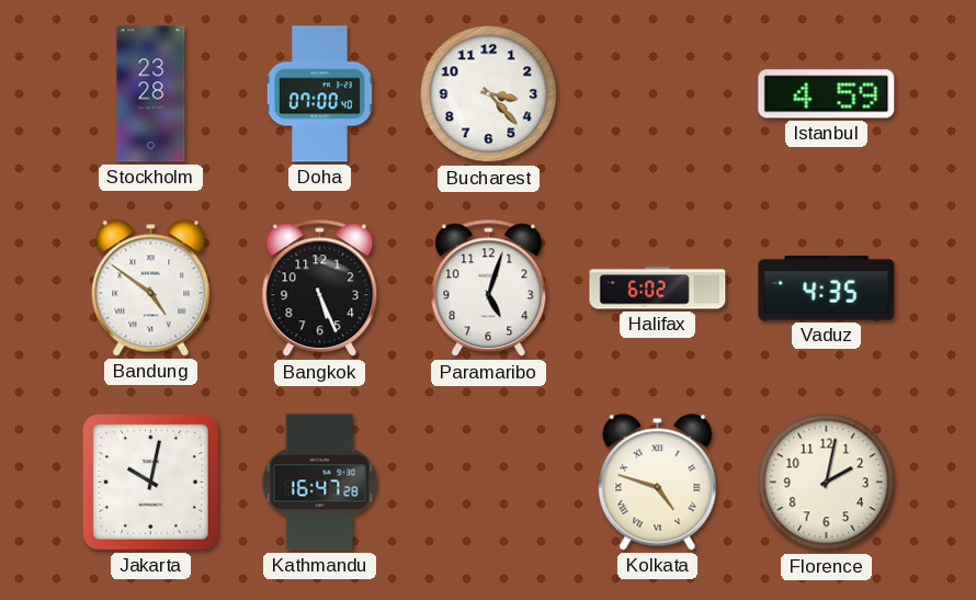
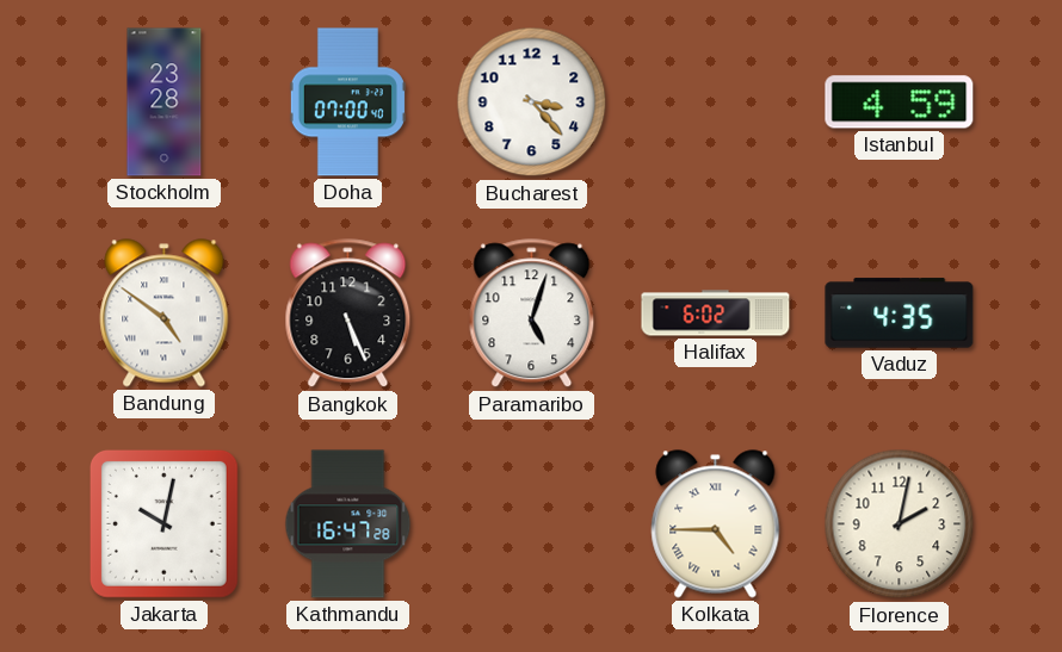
Kolkata: 4:48 -> 4:45
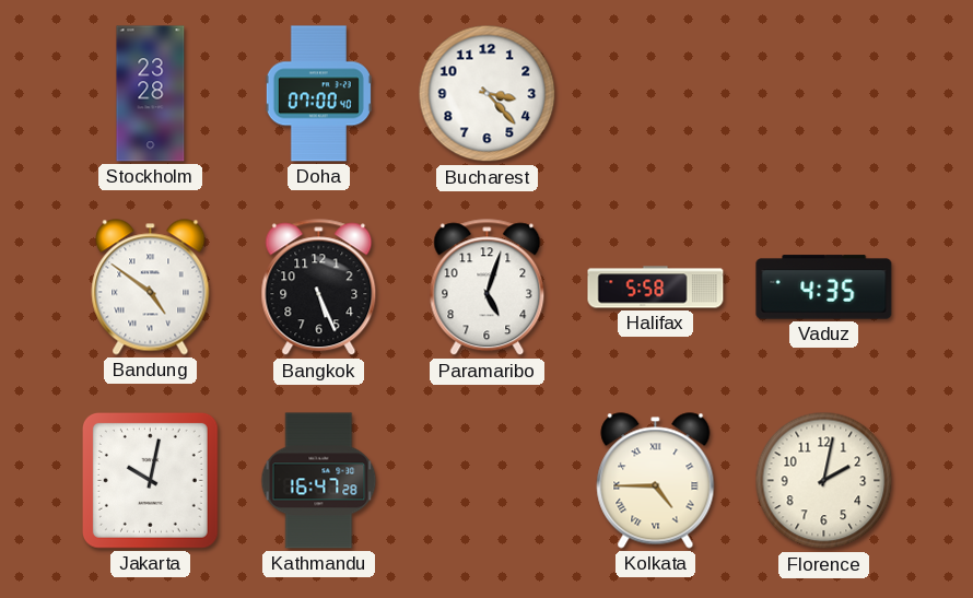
Istanbul: 4:59 -> none
Halifax: 6:02 -> 5:58
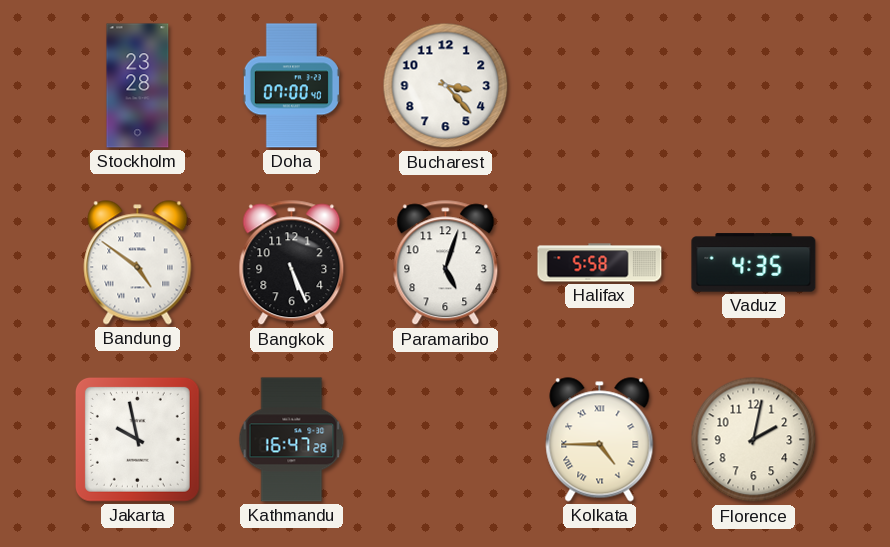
Jakarta: 10:02 -> 9:58
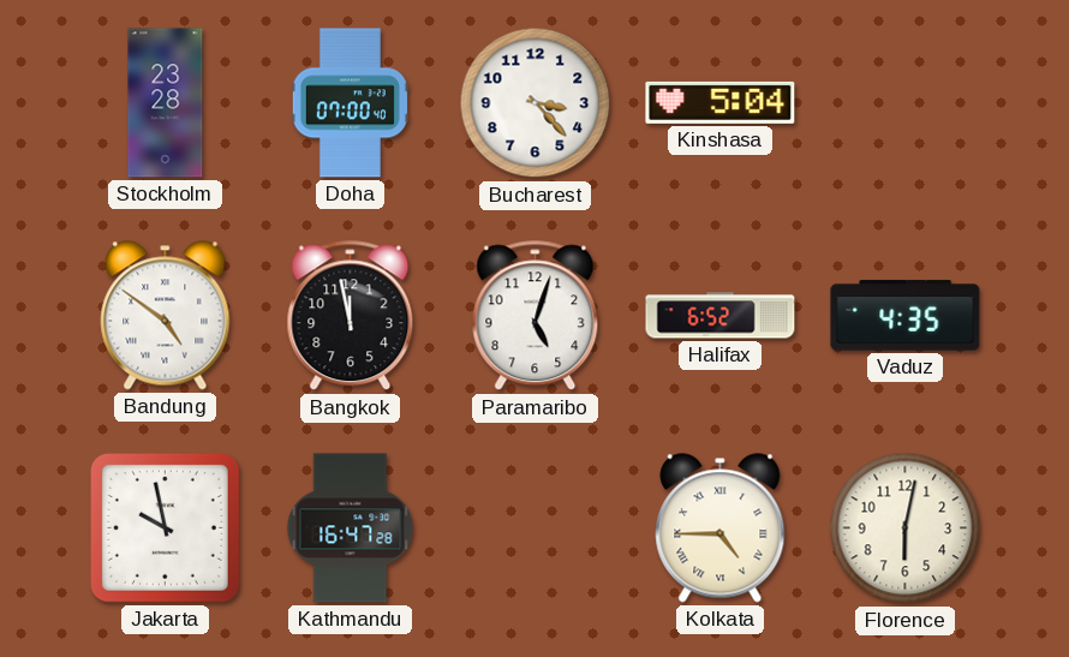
Kinshasa: none -> 5:04
Bangkok: 5:26 -> 11:58
Halifax: 5:58 -> 6:52
Florence: 2:02 -> 6:02
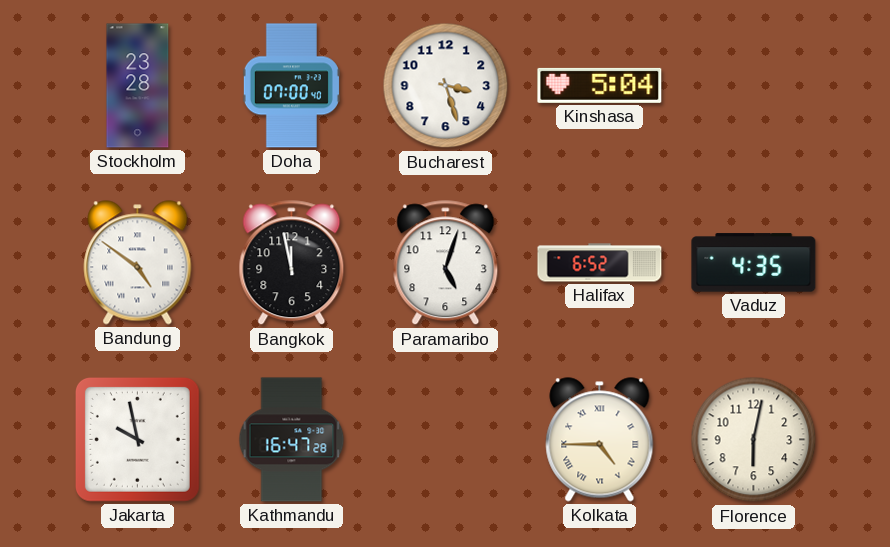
Bucharest: 3:23 -> 3:27
